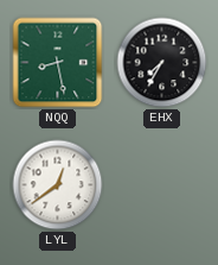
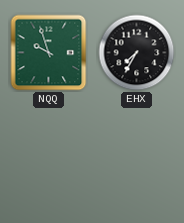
NQQ: 8:28 -> 9:57
LYL: 12:39 -> none
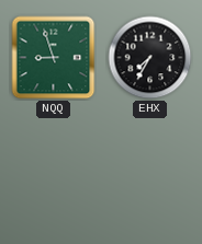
NQQ: 9:57 -> 8:57
